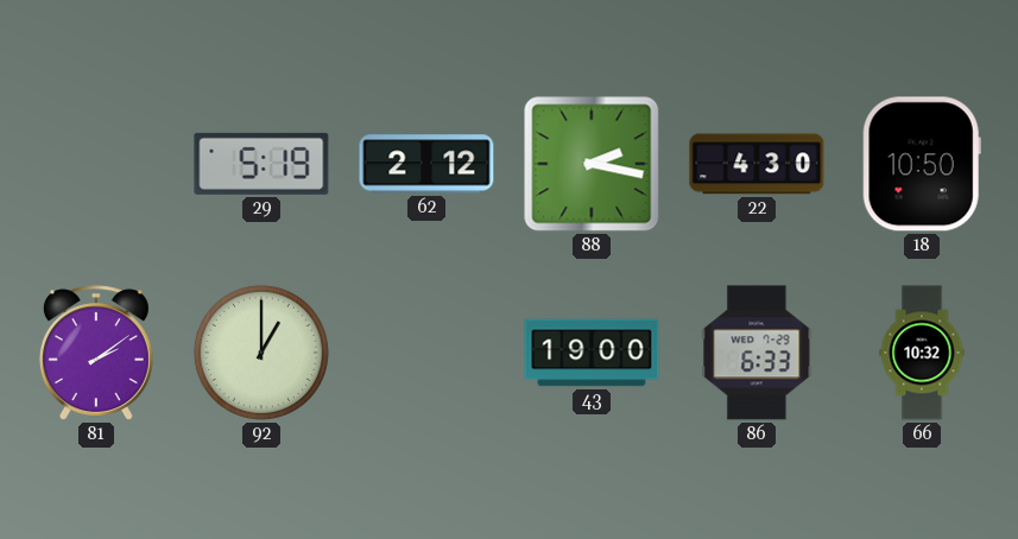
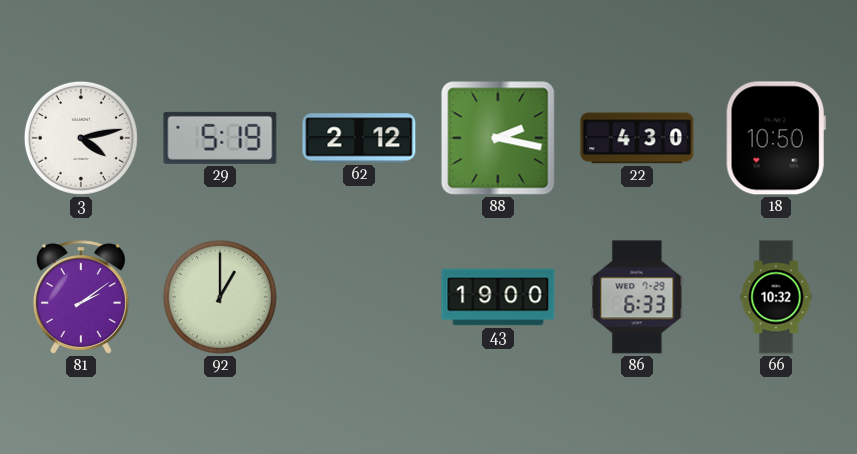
3: none -> 4:13
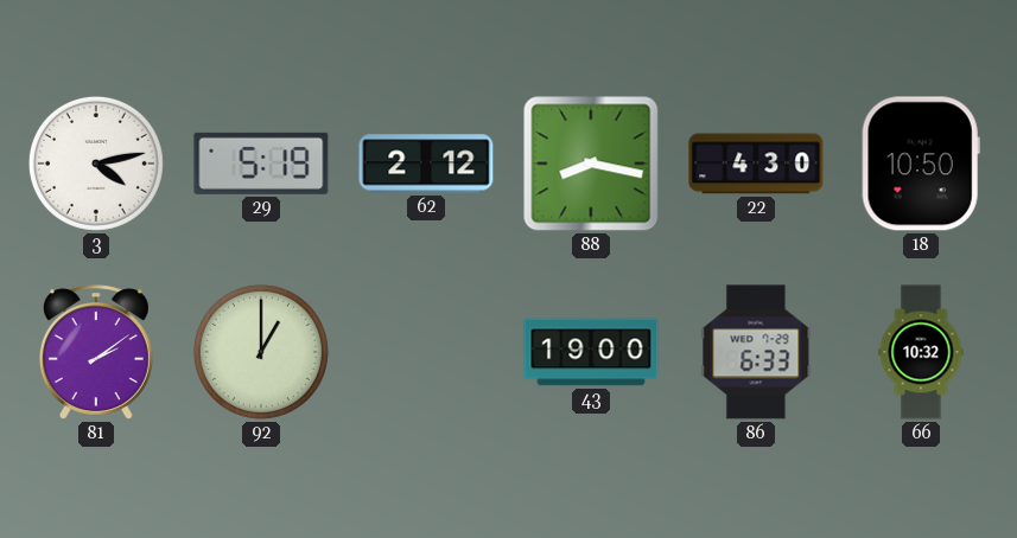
88: 2:17 -> 8:17
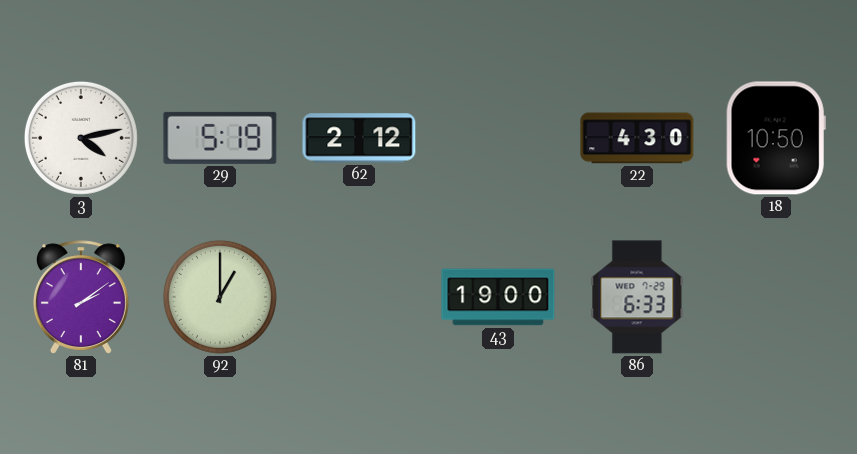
88: 8:17 -> none
66: 10:32 -> none
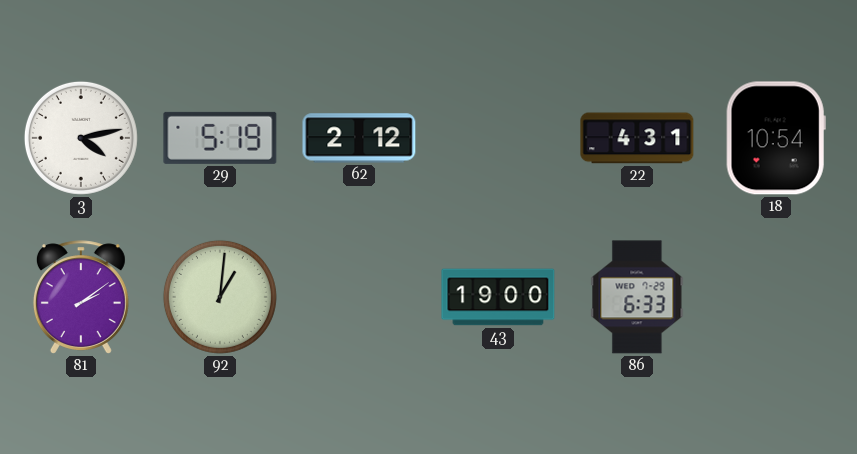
22: 4:30 -> 4:31
18: 10:50 -> 10:54
92: 1:00 -> 1:01
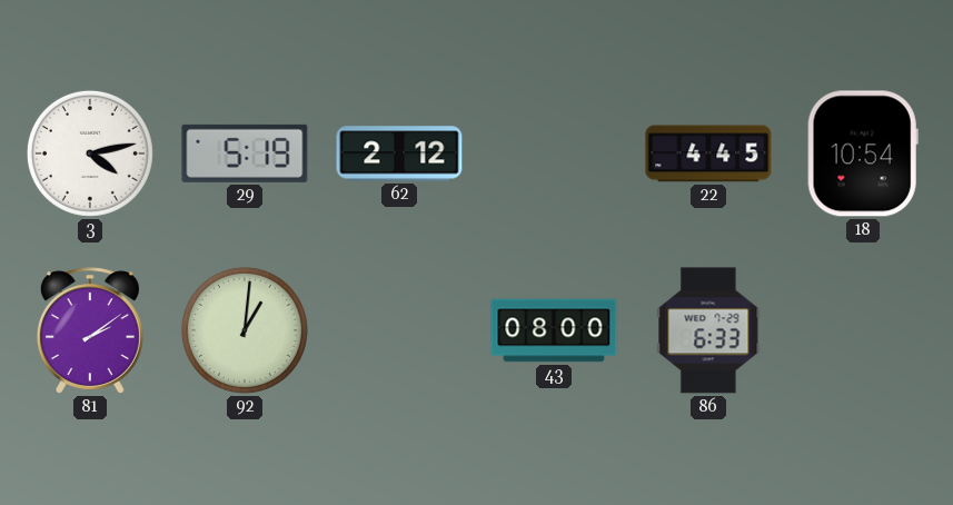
22: 4:31 -> 4:45
43: 19:00 -> 08:00
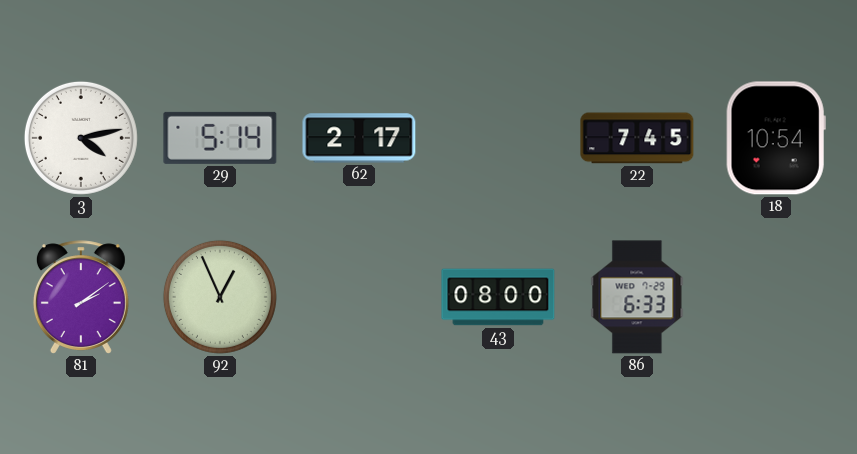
29: 5:19 -> 5:14
62: 2:12 -> 2:17
22: 4:45 -> 7:45
92: 1:01 -> 12:56
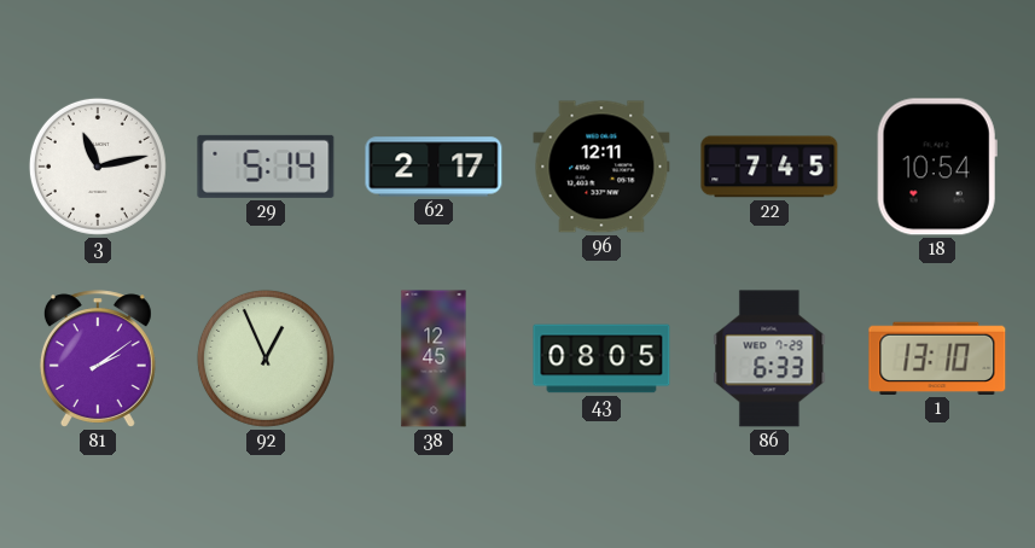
3: 4:13 -> 11:13
96: none -> 12:11
38: none -> 12:45
43: 08:00 -> 08:05
1: none -> 13:10
